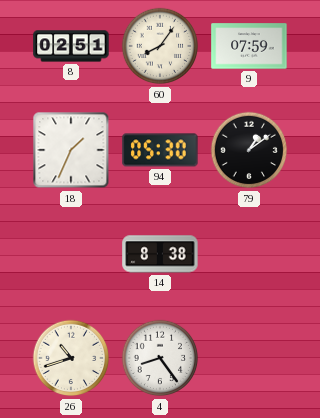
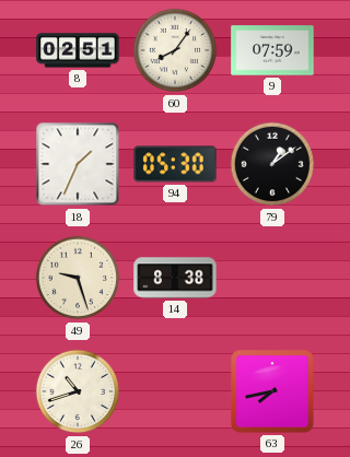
49: none -> 9:27
4: 8:24 -> none
63: none -> 7:43
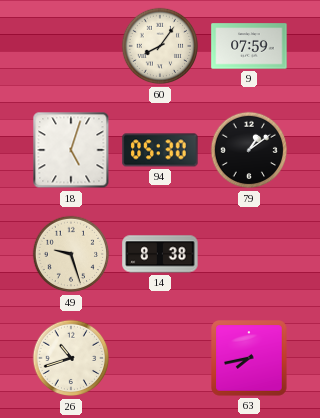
8: 02:51 -> none
18: 1:34 -> 5:03
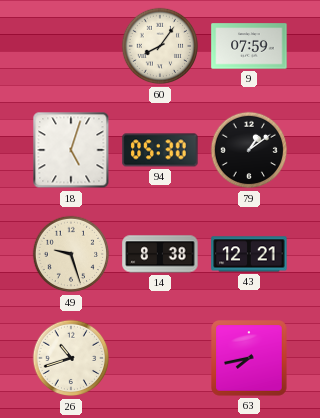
43: none -> 12:21
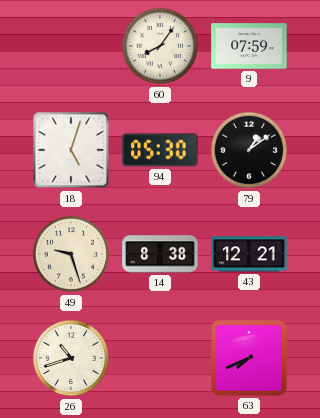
63: 7:43 -> 7:41
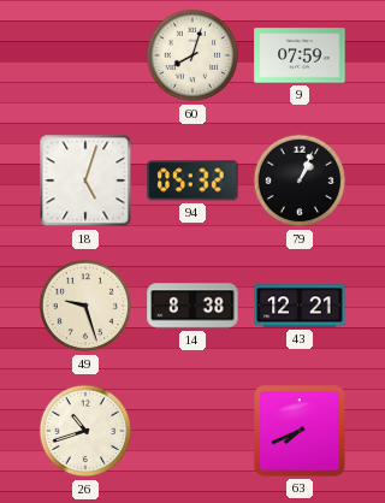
60: 8:06 -> 8:03
94: 05:30 -> 05:32
79: 1:09 -> 1:04
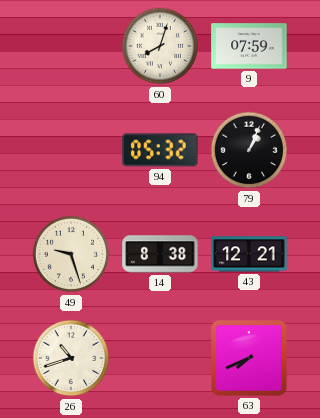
18: 5:03 -> none
